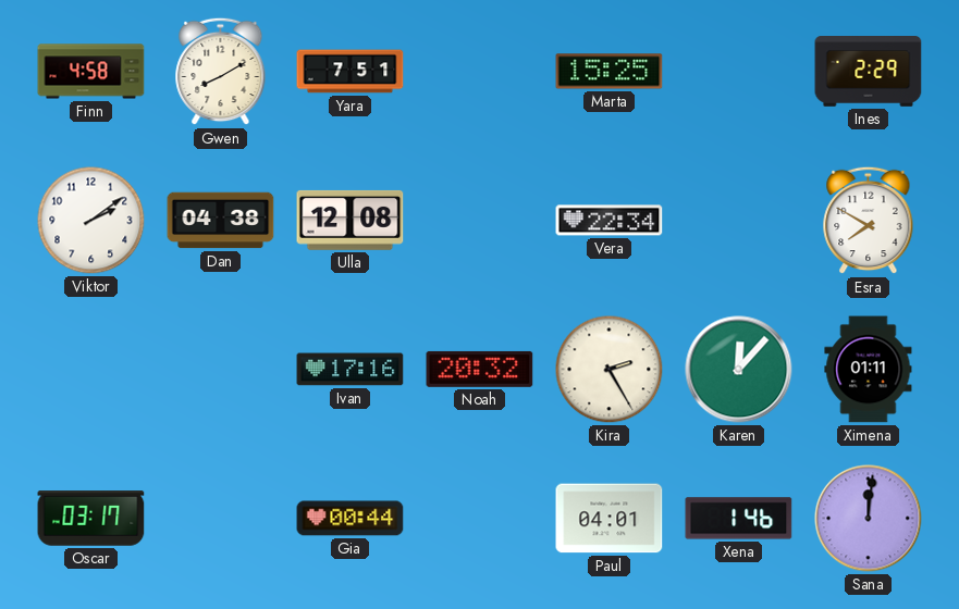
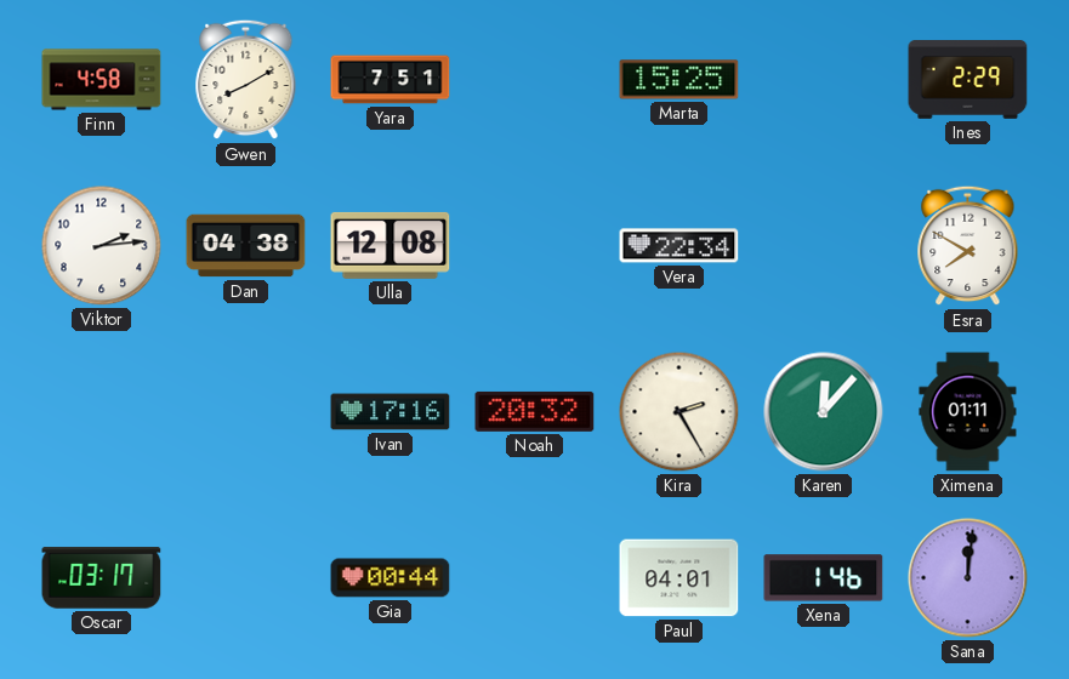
Viktor: 2:09 -> 2:14
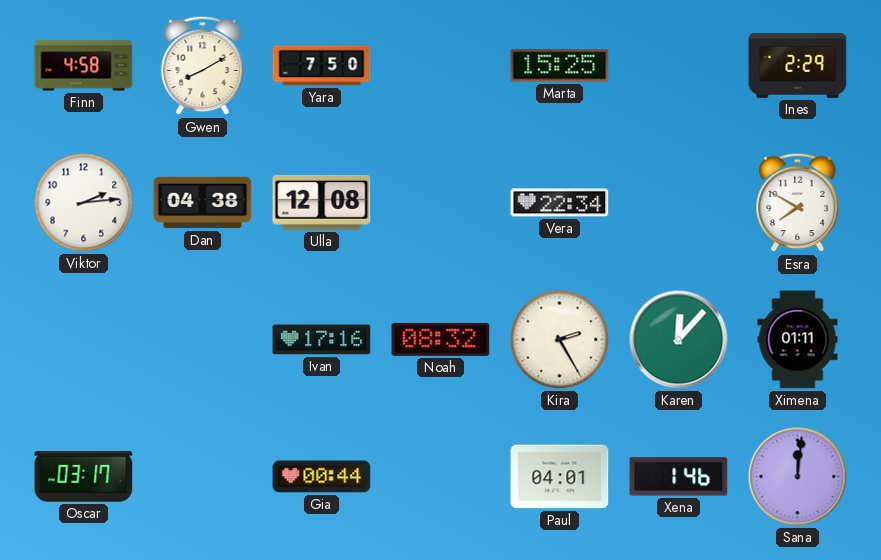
Yara: 7:51 -> 7:50
Noah: 20:32 -> 08:32
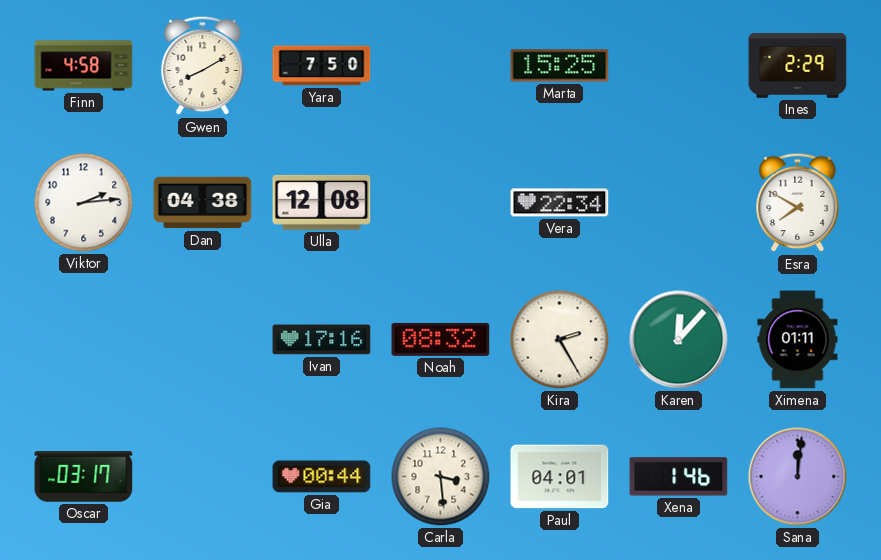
Carla: none -> 3:29
